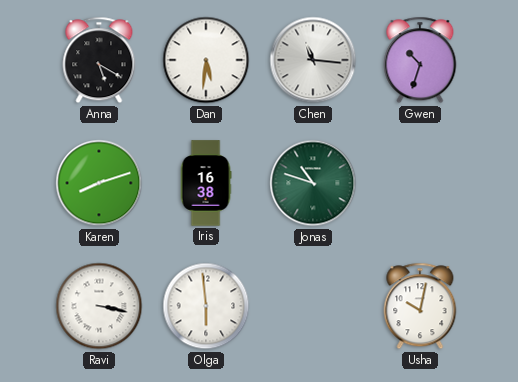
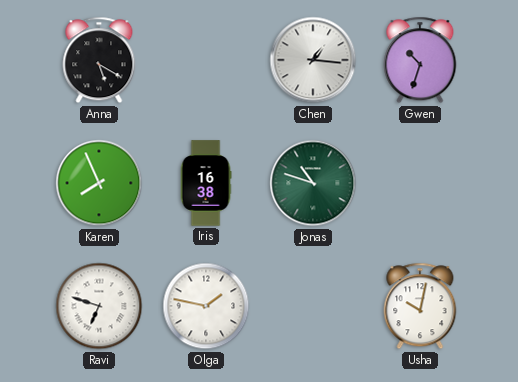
Dan: 5:31 -> none
Chen: 11:16 -> 1:16
Karen: 8:12 -> 7:56
Ravi: 3:17 -> 6:48
Olga: 5:59 -> 1:47
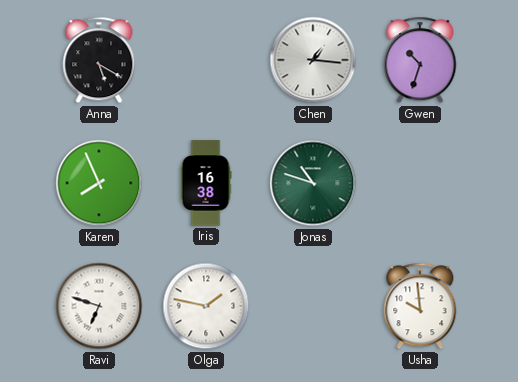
Usha: 10:02 -> 9:59
